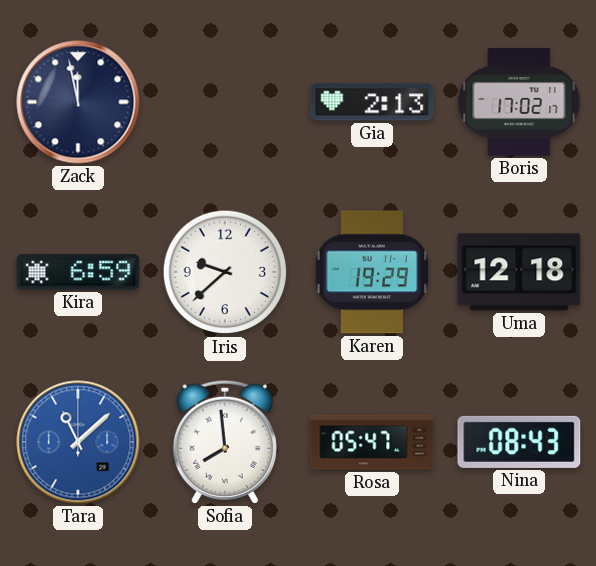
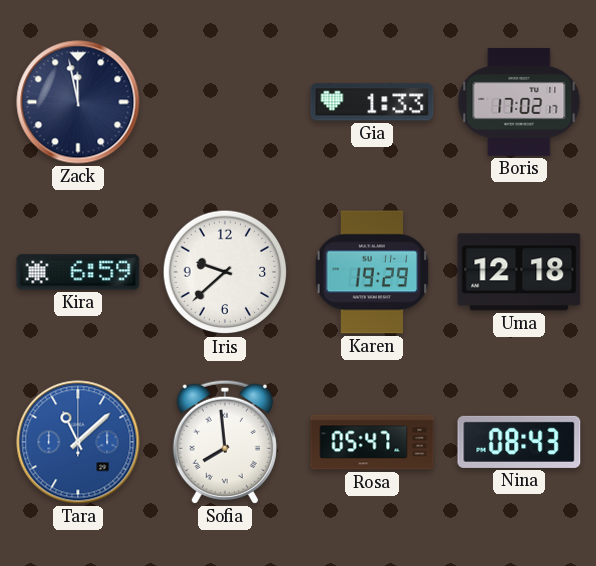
Gia: 2:13 -> 1:33
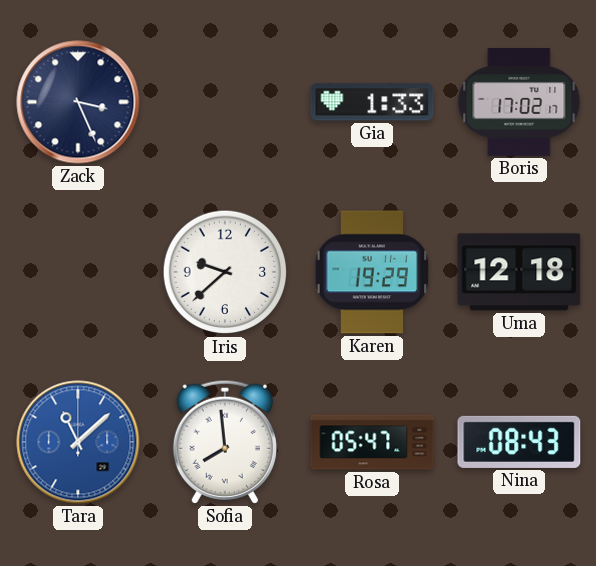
Zack: 11:58 -> 3:26
Kira: 6:59 -> none
